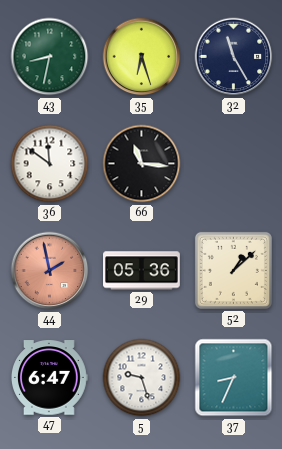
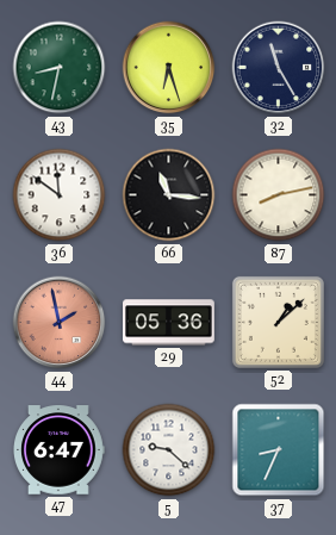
87: none -> 8:13
5: 9:27 -> 9:22
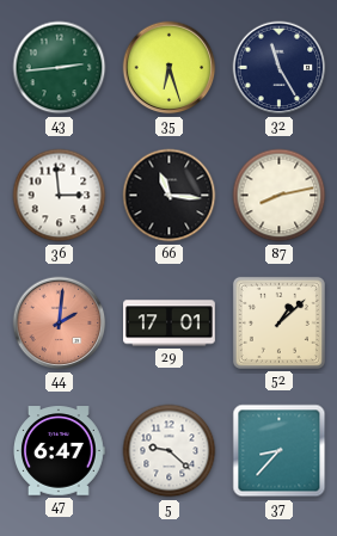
43: 8:32 -> 2:44
36: 11:51 -> 2:59
44: 1:58 -> 2:01
29: 05:36 -> 17:01
37: 8:34 -> 8:37
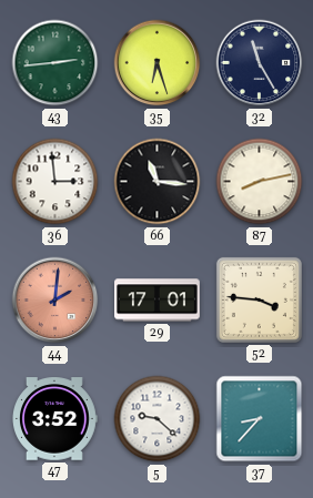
52: 1:08 -> 3:46
47: 6:47 -> 3:52
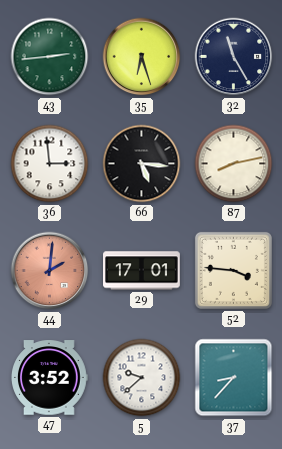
66: 11:16 -> 5:16
5: 9:22 -> 9:38
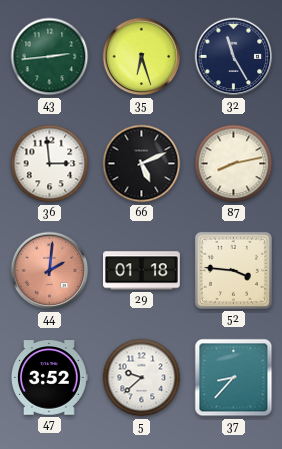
66: 5:16 -> 5:11
29: 17:01 -> 01:18
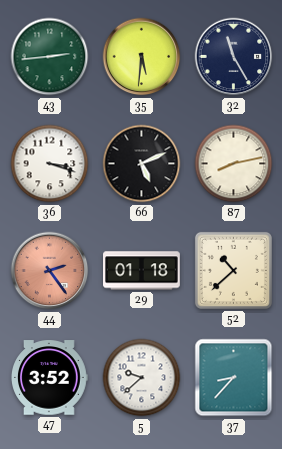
35: 6:27 -> 5:31
36: 2:59 -> 3:18
44: 2:01 -> 2:24
52: 3:46 -> 10:38
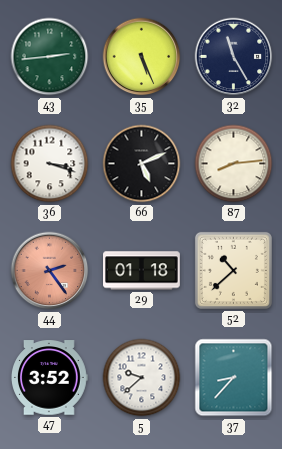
35: 5:31 -> 5:26
87: 8:13 -> 8:14
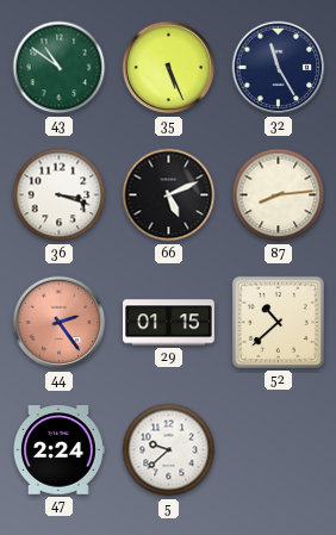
43: 2:44 -> 10:51
29: 01:18 -> 01:15
47: 3:52 -> 2:24
37: 8:37 -> none
